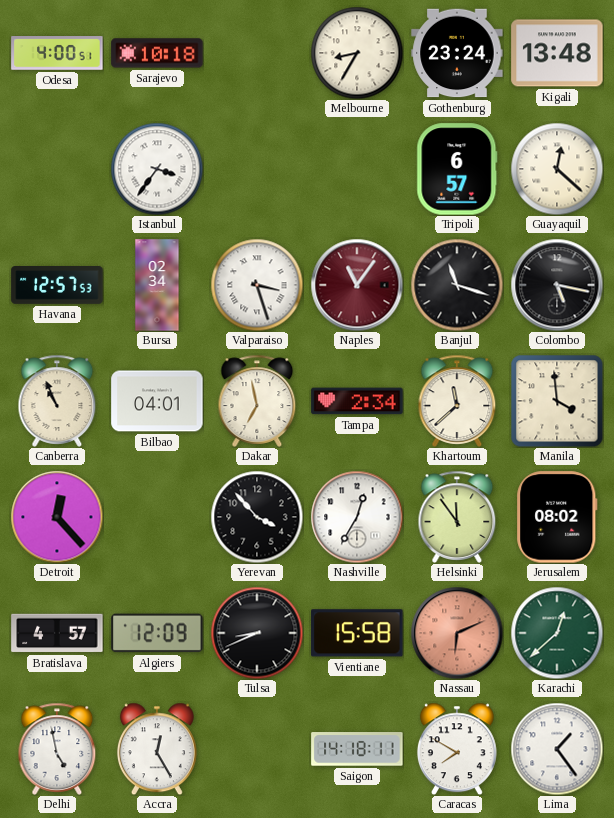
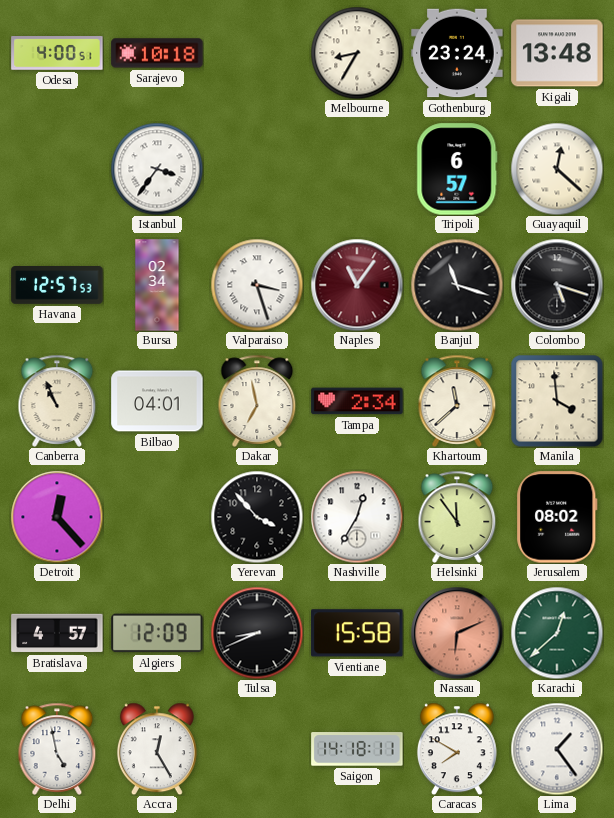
Colombo: 5:17 -> 5:18
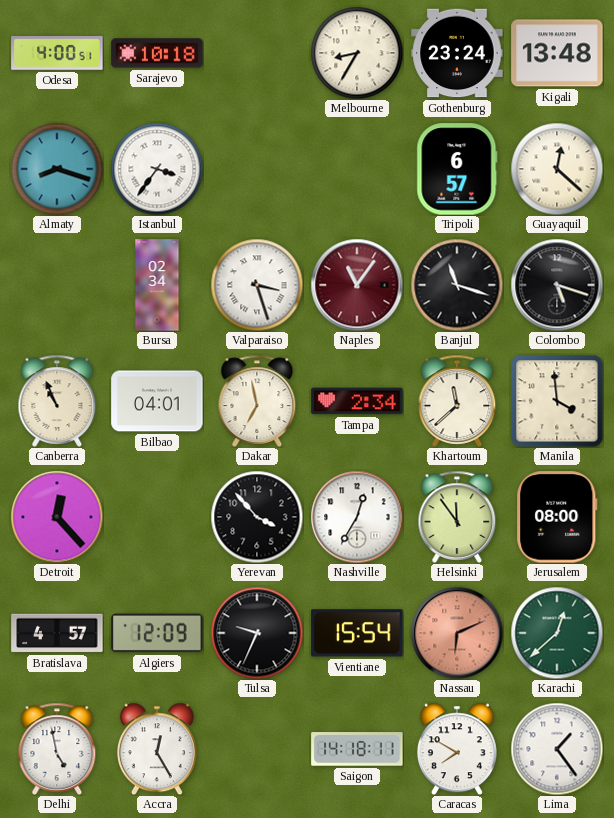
Almaty: none -> 8:18
Havana: 12:57 -> none
Jerusalem: 08:02 -> 08:00
Tulsa: 8:41 -> 9:34
Vientiane: 15:58 -> 15:54
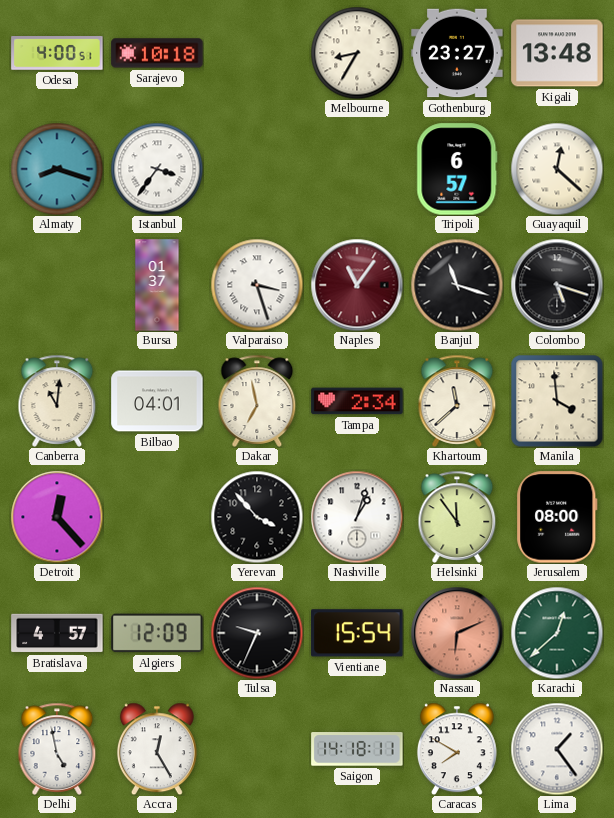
Gothenburg: 23:24 -> 23:27
Bursa: 02:34 -> 01:37
Canberra: 10:56 -> 11:01
Nashville: 12:35 -> 1:03
